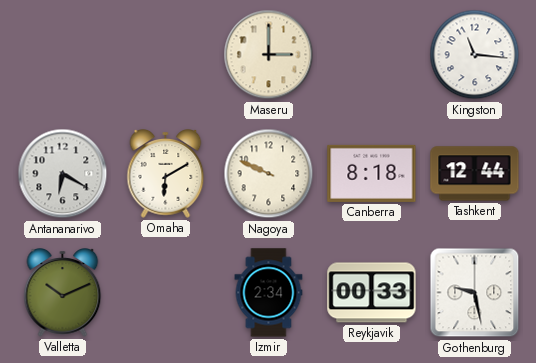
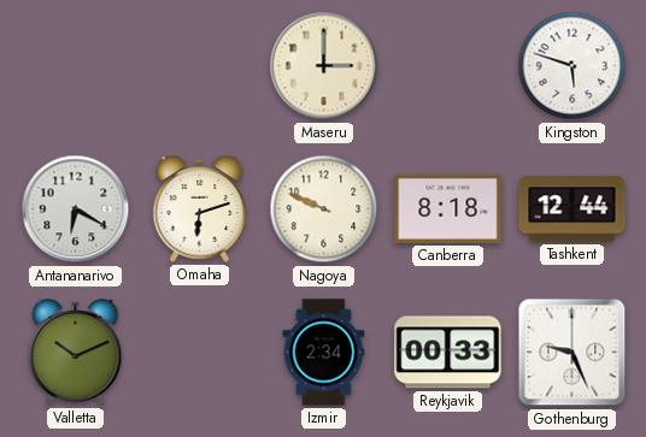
Kingston: 11:16 -> 5:48
Omaha: 6:10 -> 6:12
Gothenburg: 9:28 -> 9:26
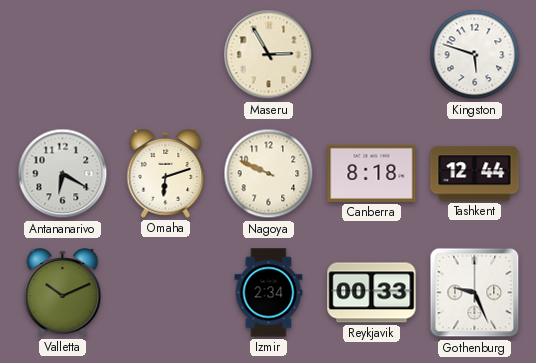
Maseru: 3:00 -> 2:55
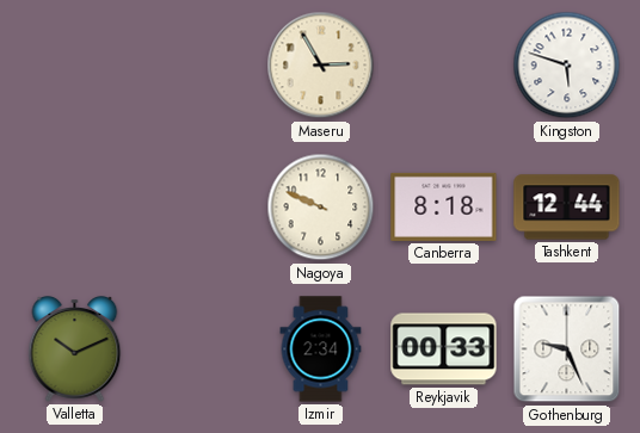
Antananarivo: 6:20 -> none
Omaha: 6:12 -> none
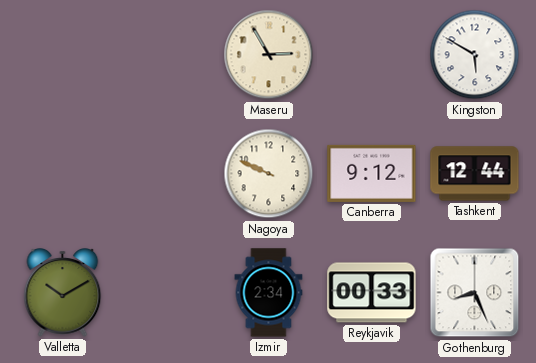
Kingston: 5:48 -> 5:50
Canberra: 8:18 -> 9:12
Valletta: 10:11 -> 10:10
Gothenburg: 9:26 -> 8:26
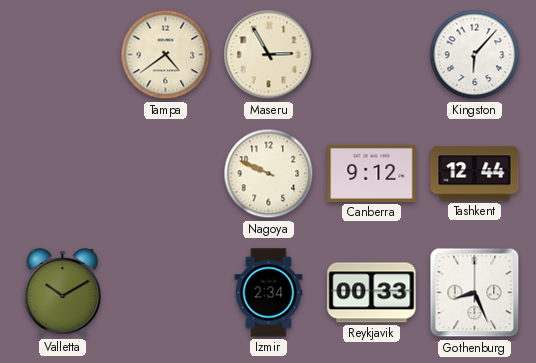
Tampa: none -> 4:39
Kingston: 5:50 -> 6:07
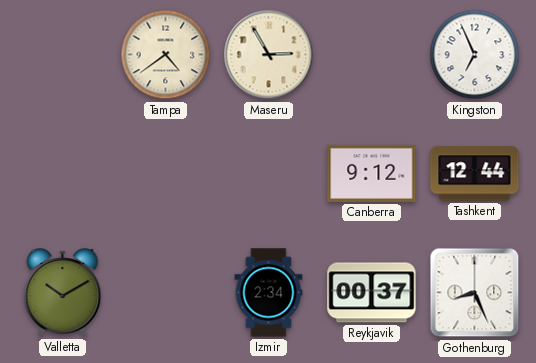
Kingston: 6:07 -> 6:56
Nagoya: 9:49 -> none
Reykjavik: 00:33 -> 00:37
